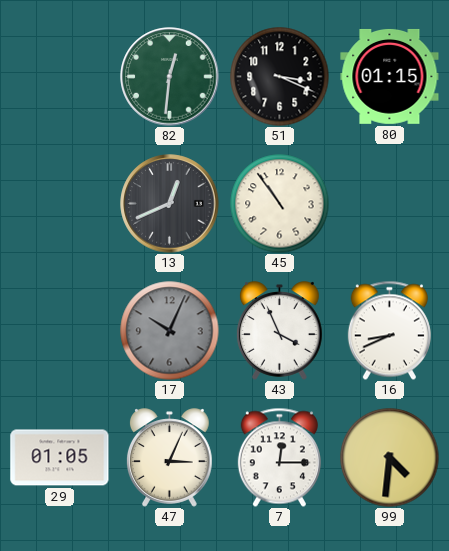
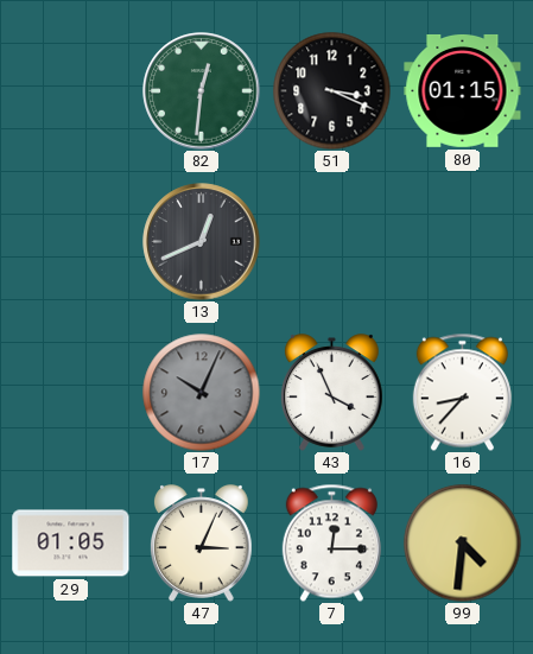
45: 10:54 -> none
16: 8:41 -> 8:37
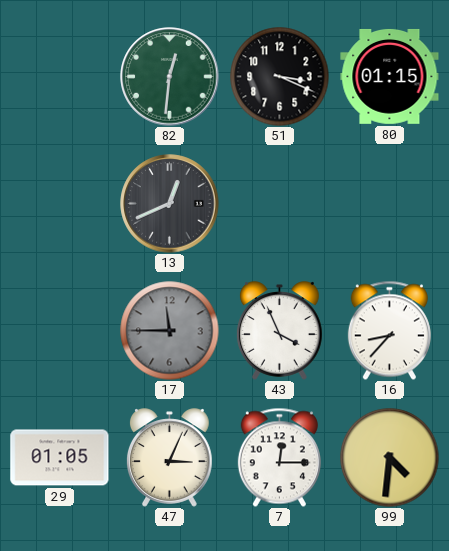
17: 10:04 -> 11:45
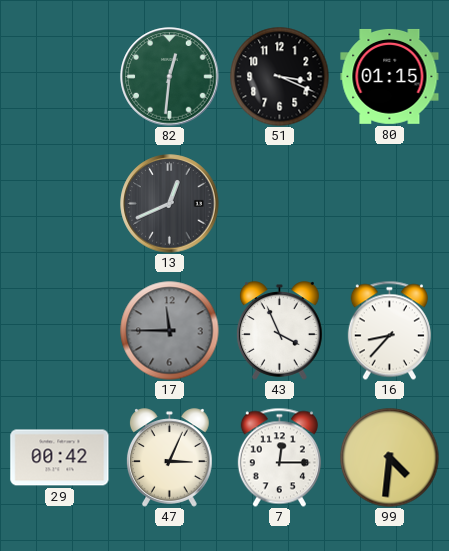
29: 01:05 -> 00:42
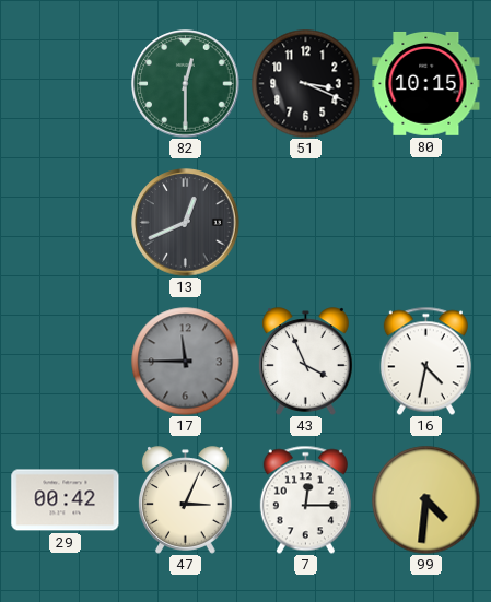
82: 12:31 -> 12:30
80: 01:15 -> 10:15
16: 8:37 -> 4:32
